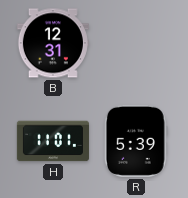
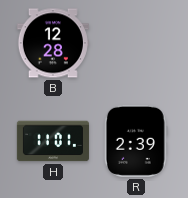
B: 12:31 -> 12:28
R: 5:39 -> 2:39
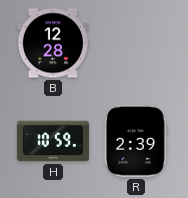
H: 11:01 -> 10:59
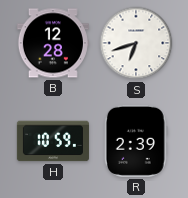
S: none -> 6:42
